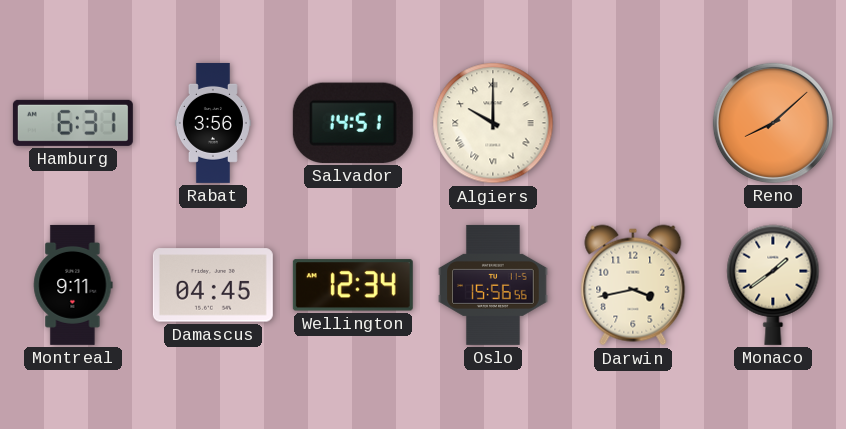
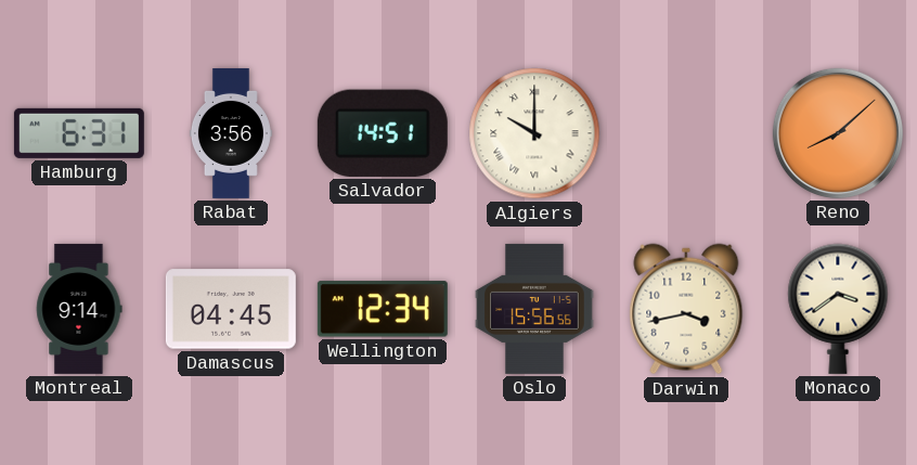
Montreal: 9:11 -> 9:14
Monaco: 1:39 -> 3:39
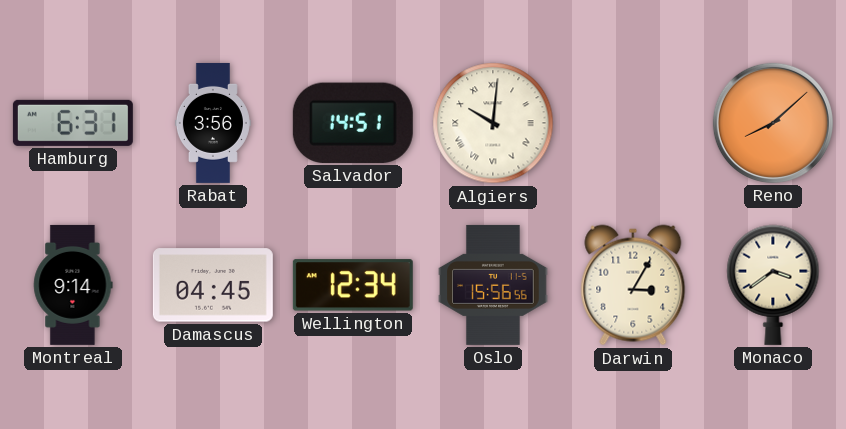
Algiers: 10:00 -> 10:01
Darwin: 3:43 -> 3:05
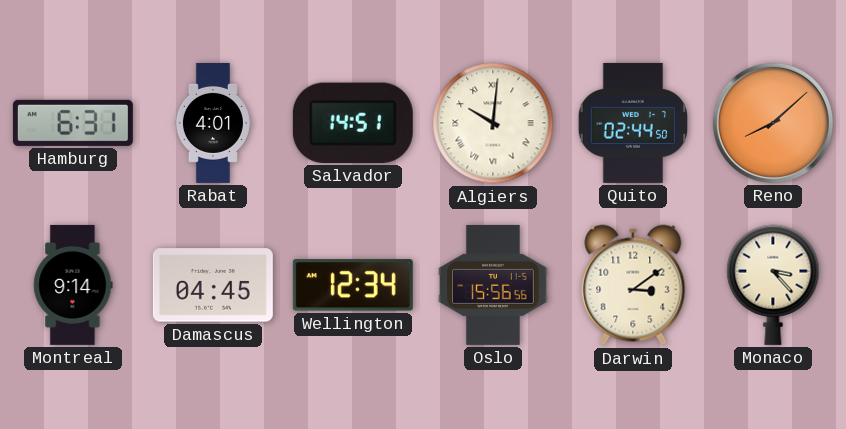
Rabat: 3:56 -> 4:01
Quito: none -> 02:44
Darwin: 3:05 -> 3:09
Monaco: 3:39 -> 3:23
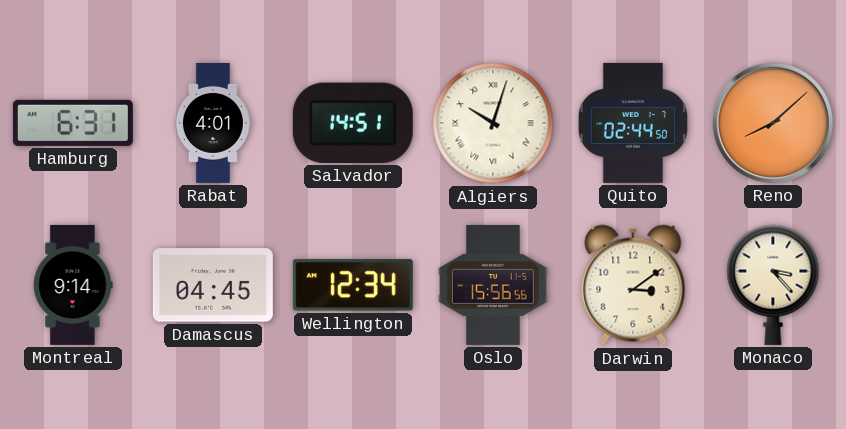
Algiers: 10:01 -> 10:03
